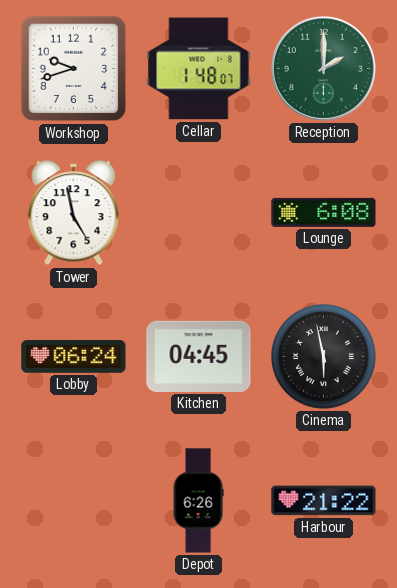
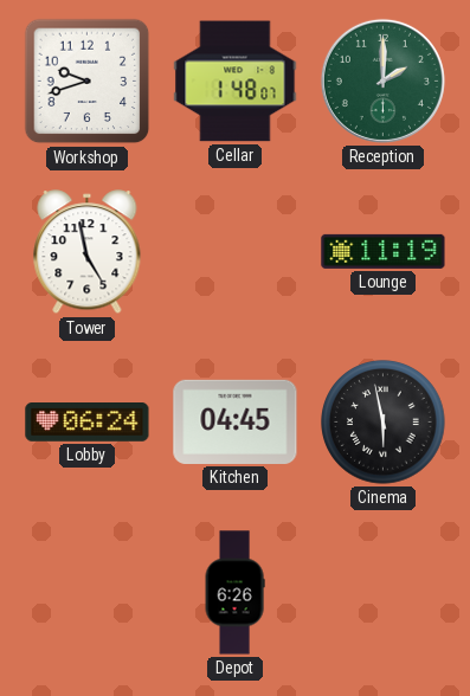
Lounge: 6:08 -> 11:19
Harbour: 21:22 -> none
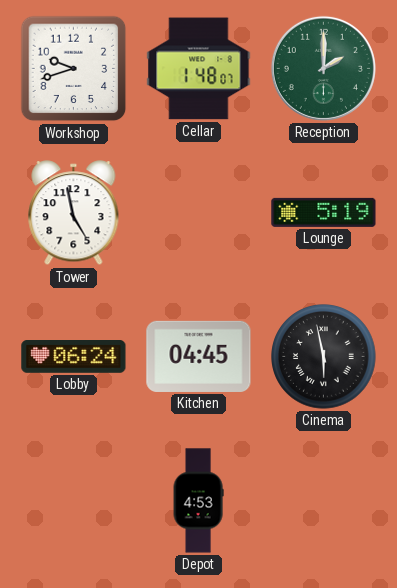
Lounge: 11:19 -> 5:19
Depot: 6:26 -> 4:53
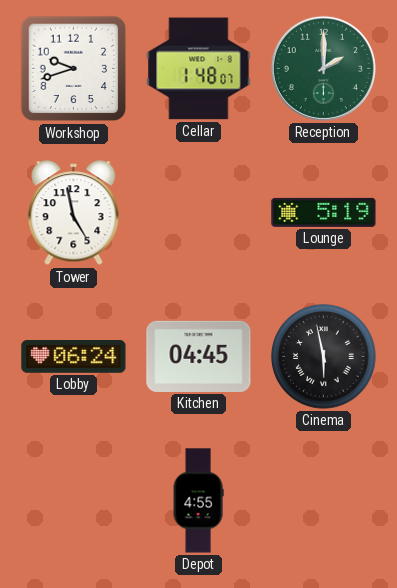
Depot: 4:53 -> 4:55
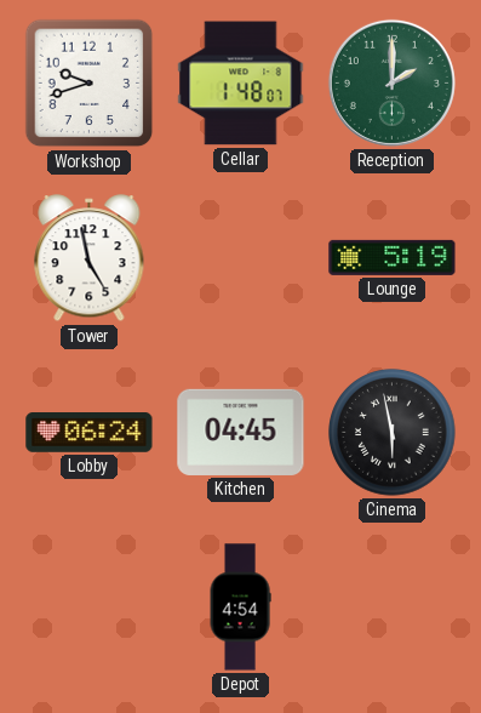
Depot: 4:55 -> 4:54
